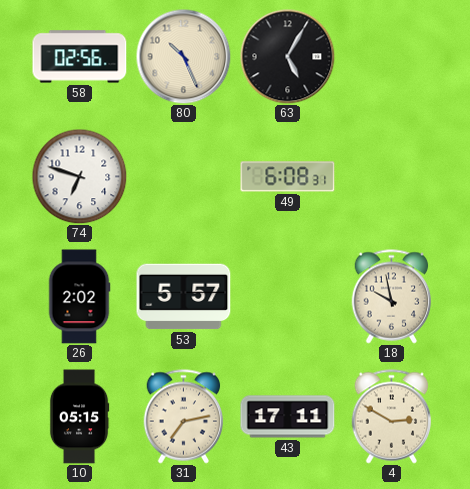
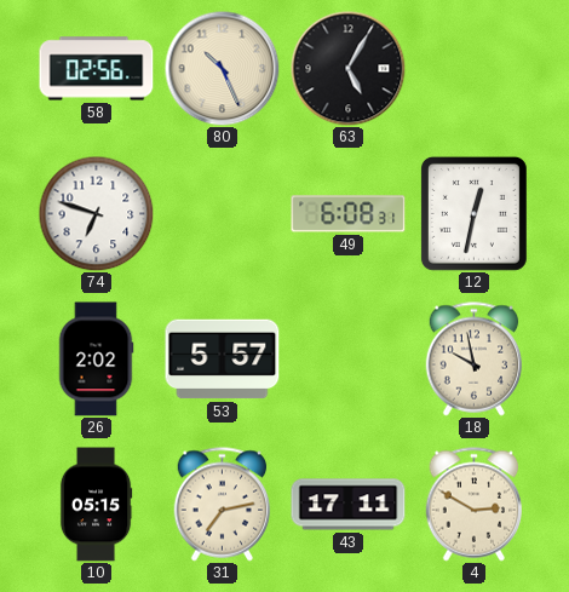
12: none -> 12:32
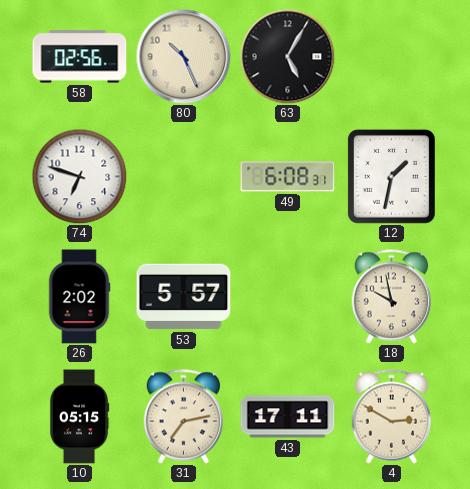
12: 12:32 -> 1:32
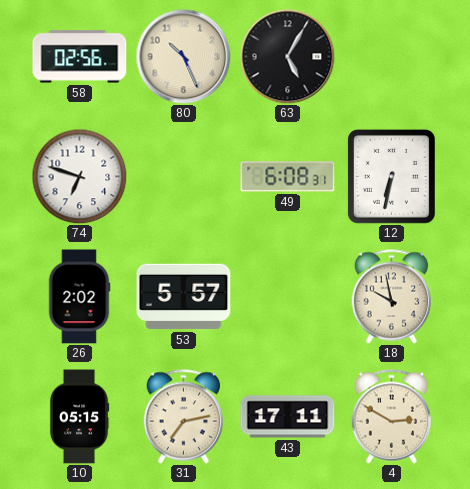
12: 1:32 -> 6:32
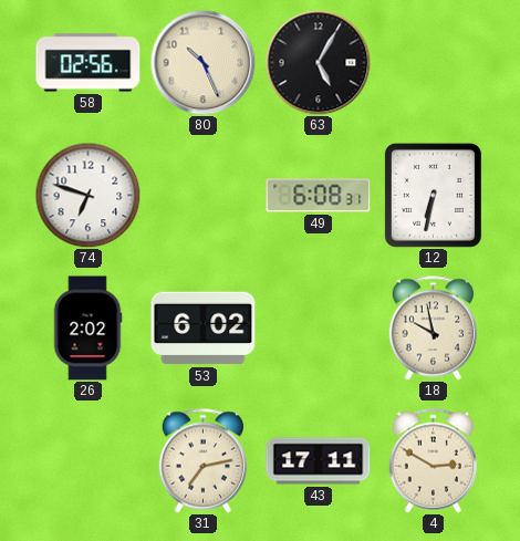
53: 5:57 -> 6:02
10: 05:15 -> none
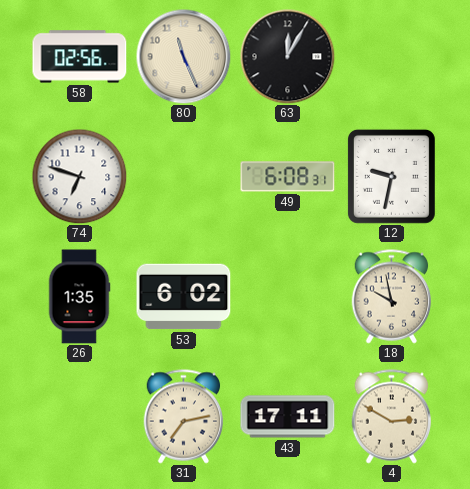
80: 10:26 -> 11:26
63: 5:05 -> 12:05
12: 6:32 -> 9:32
26: 2:02 -> 1:35
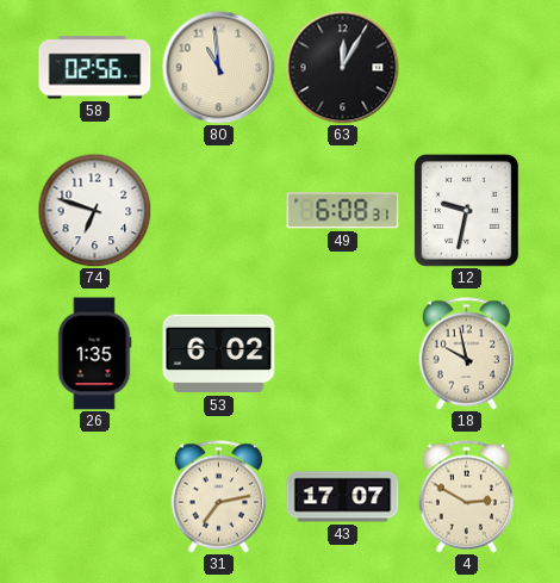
80: 11:26 -> 10:59
43: 17:11 -> 17:07
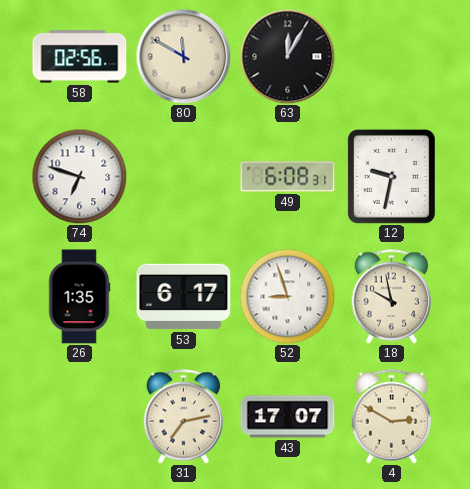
80: 10:59 -> 11:50
53: 6:02 -> 6:17
52: none -> 8:57
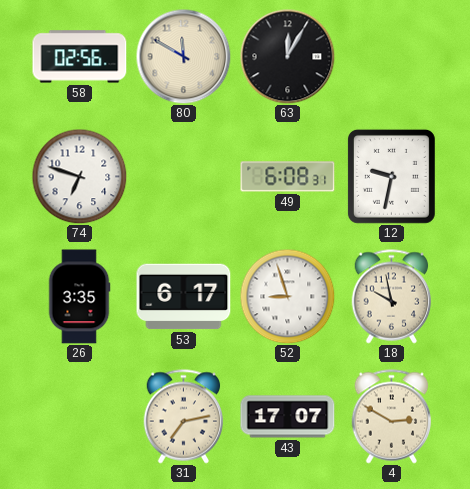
26: 1:35 -> 3:35
